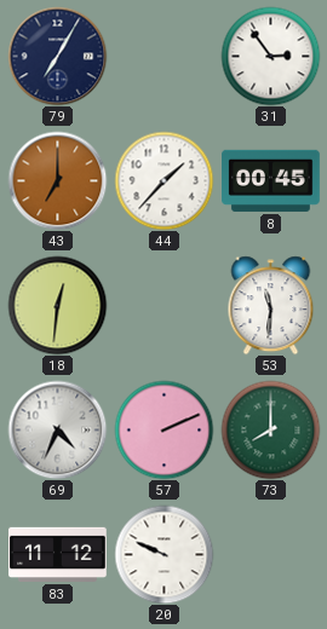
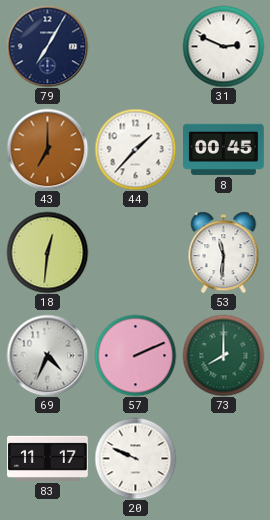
31: 2:54 -> 2:49
83: 11:12 -> 11:17
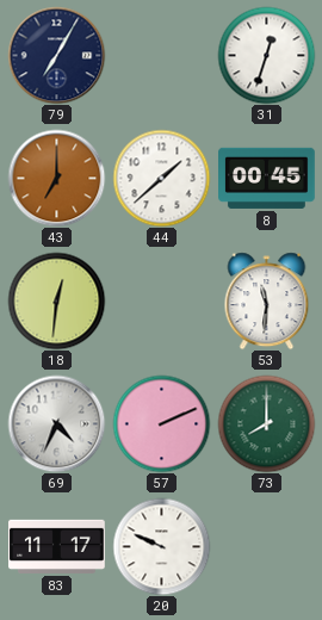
31: 2:49 -> 12:33
44: 1:37 -> 1:38
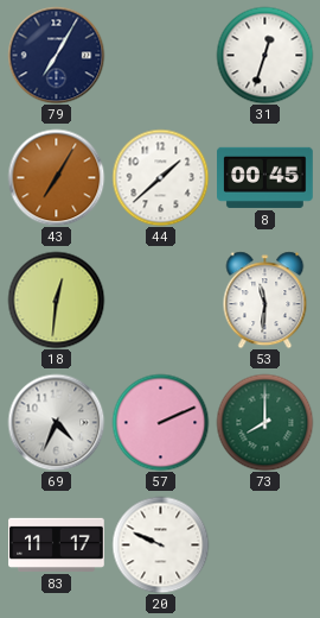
43: 7:00 -> 7:05
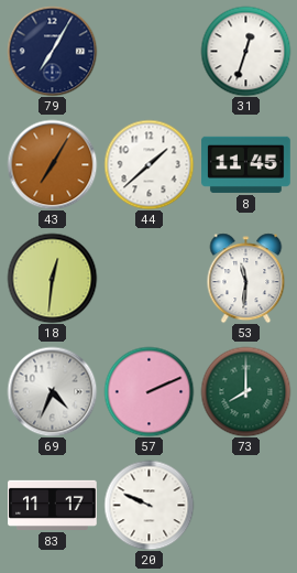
8: 00:45 -> 11:45
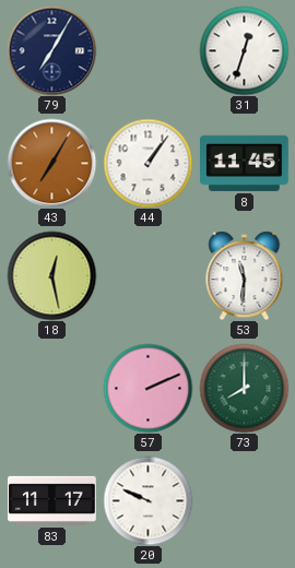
44: 1:38 -> 1:06
18: 12:31 -> 12:28
69: 4:34 -> none
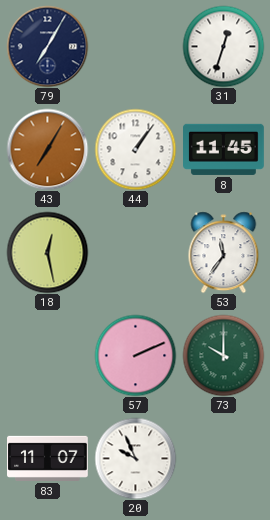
53: 11:31 -> 11:36
73: 8:00 -> 10:00
83: 11:17 -> 11:07
20: 9:49 -> 9:56
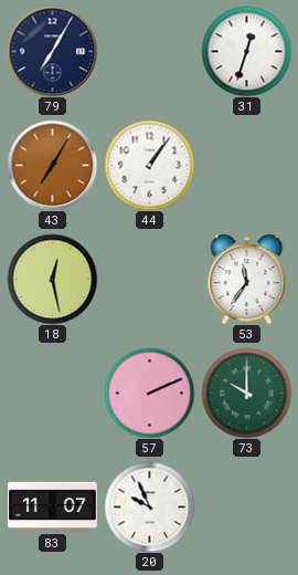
8: 11:45 -> none
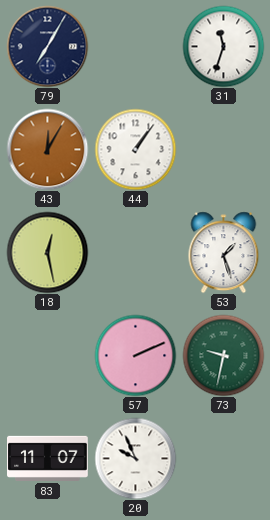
31: 12:33 -> 11:33
43: 7:05 -> 12:05
53: 11:36 -> 1:27
73: 10:00 -> 9:32
